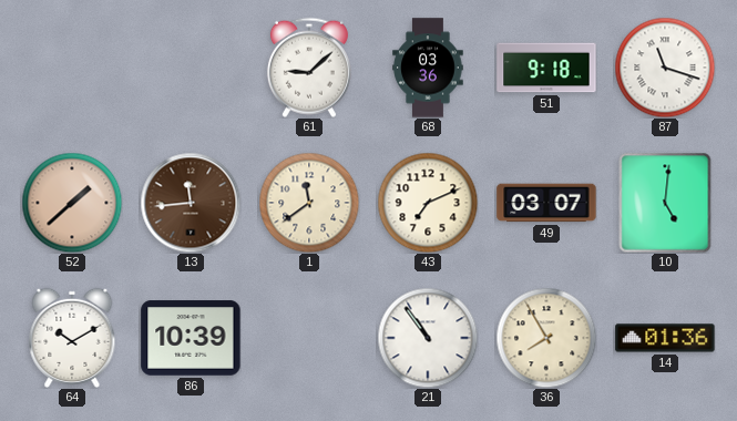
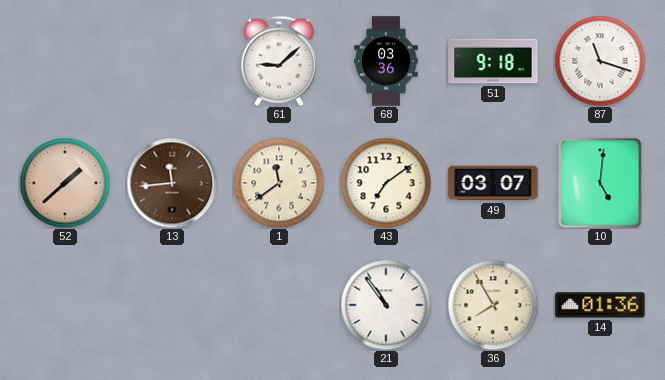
43: 7:11 -> 7:09
64: 10:10 -> none
86: 10:39 -> none
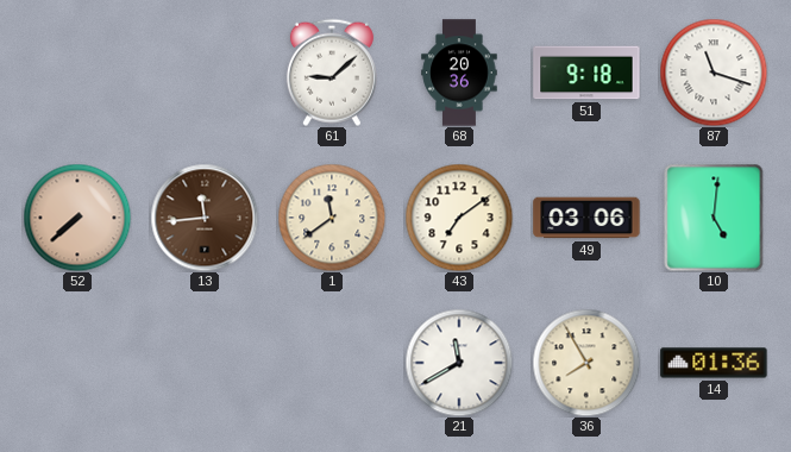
68: 03:36 -> 20:36
52: 1:38 -> 7:38
49: 03:07 -> 03:06
21: 10:54 -> 11:40
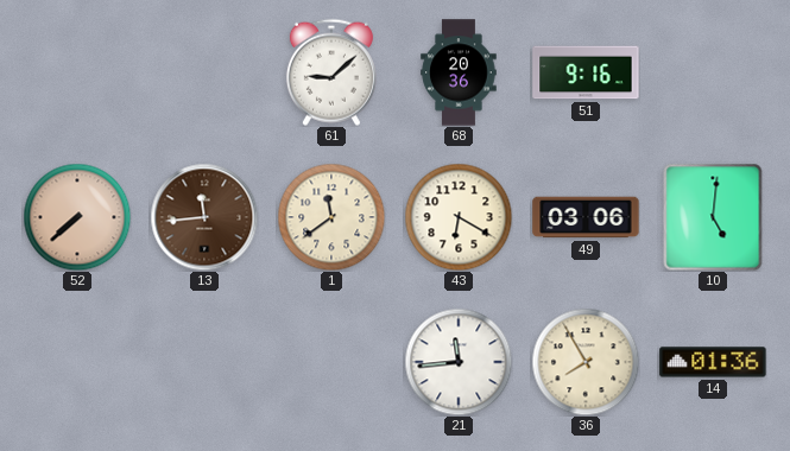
51: 9:18 -> 9:16
87: 11:18 -> none
43: 7:09 -> 6:20
21: 11:40 -> 11:44
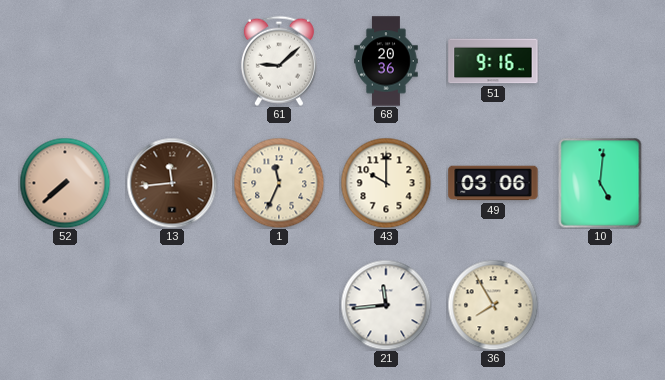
1: 11:39 -> 11:34
43: 6:20 -> 10:00
14: 01:36 -> none
